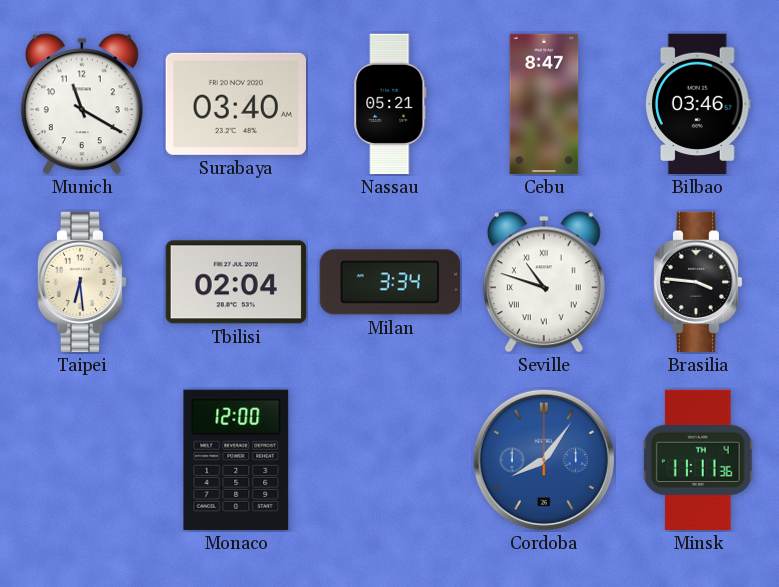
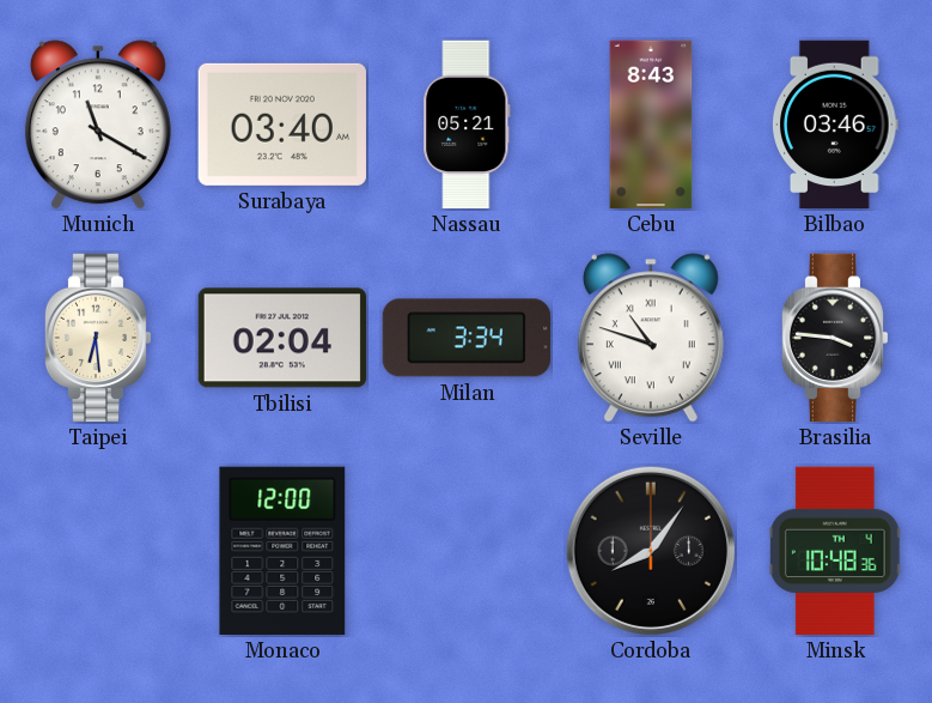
Cebu: 8:47 -> 8:43
Cordoba dial: blue -> black
Minsk: 11:11 -> 10:48
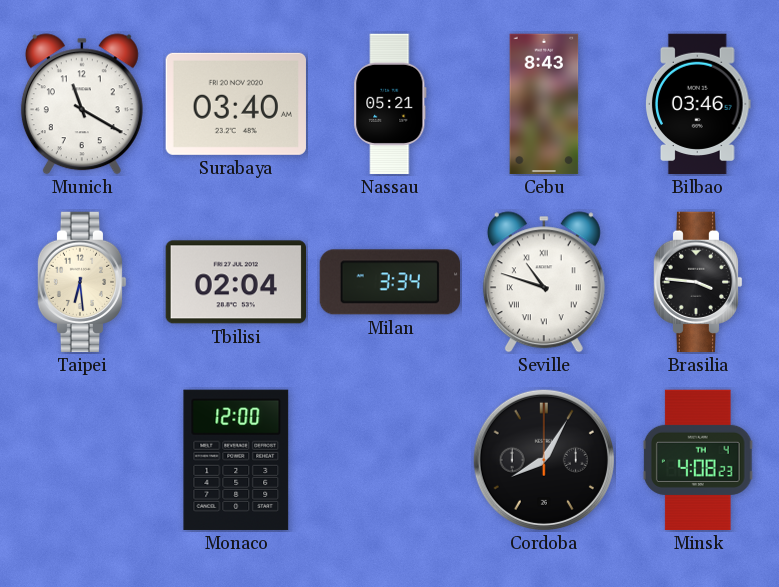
Cordoba: 8:06 -> 8:05
Minsk: 10:48 -> 4:08
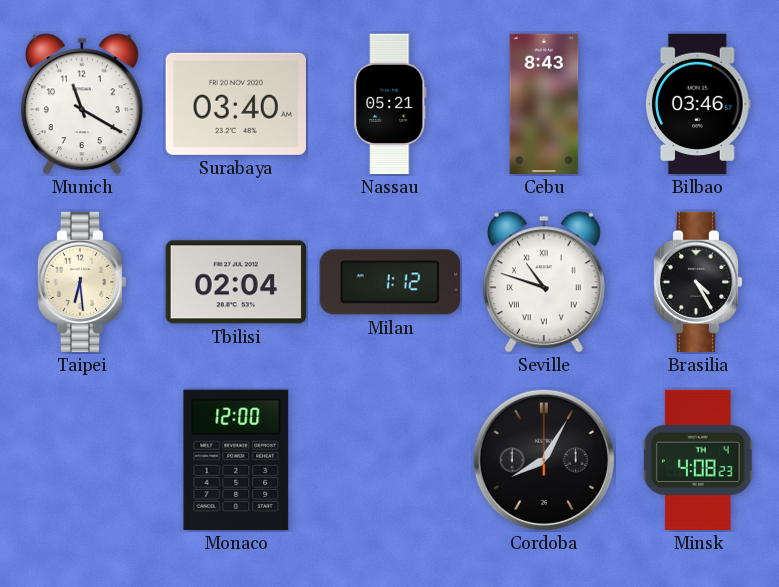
Milan: 3:34 -> 1:12
Brasilia: 3:46 -> 4:25
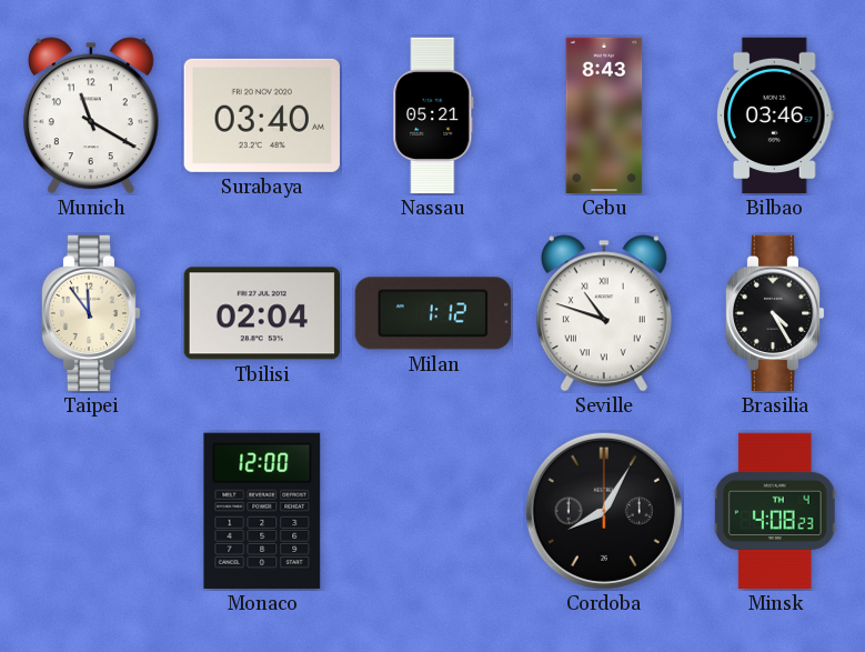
Taipei: 6:29 -> 11:54
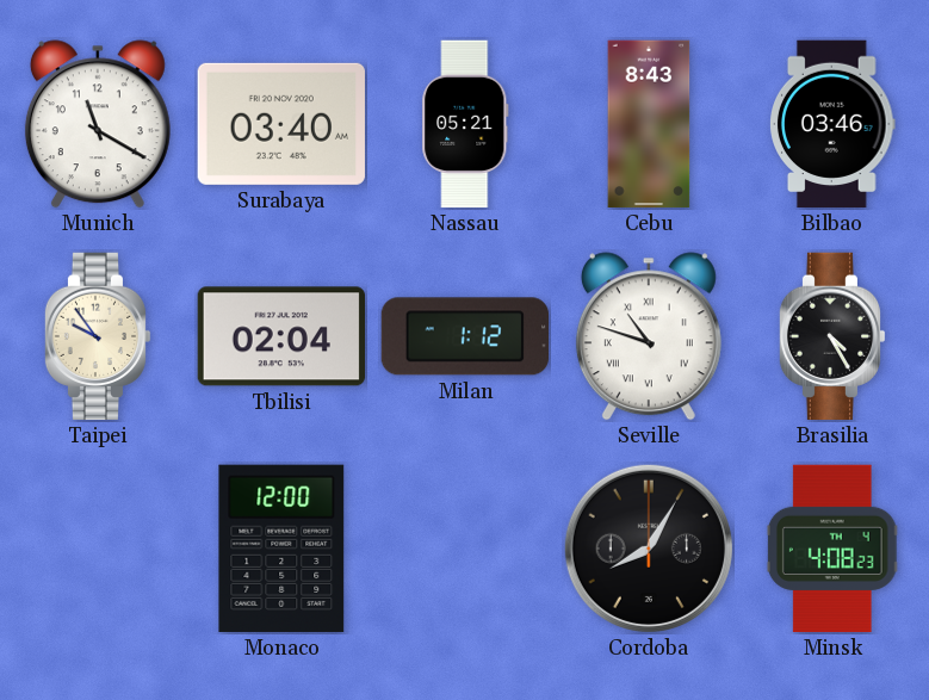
Taipei: 11:54 -> 9:54
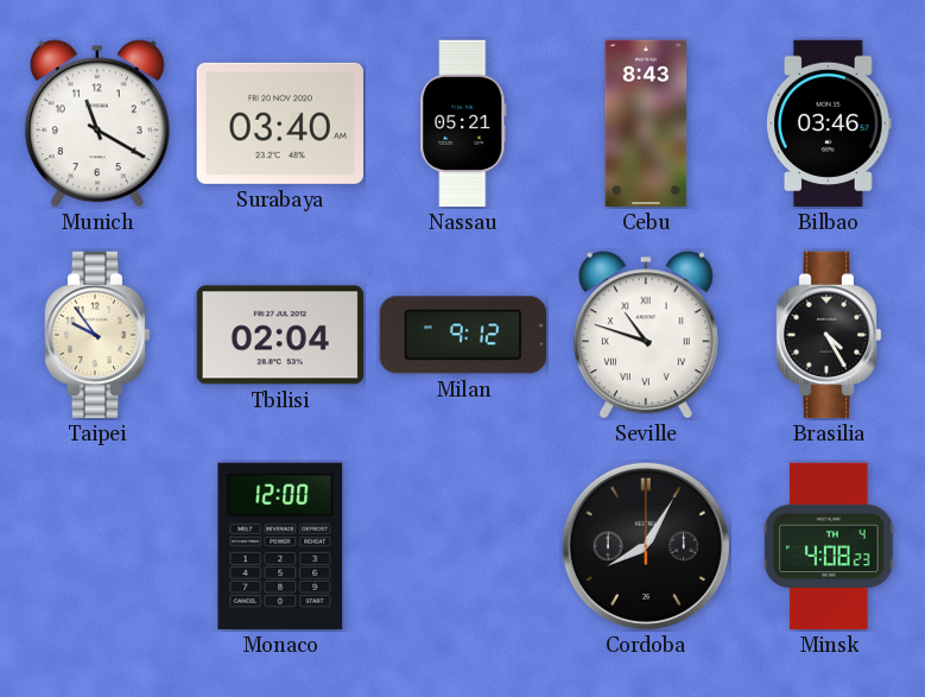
Milan: 1:12 -> 9:12
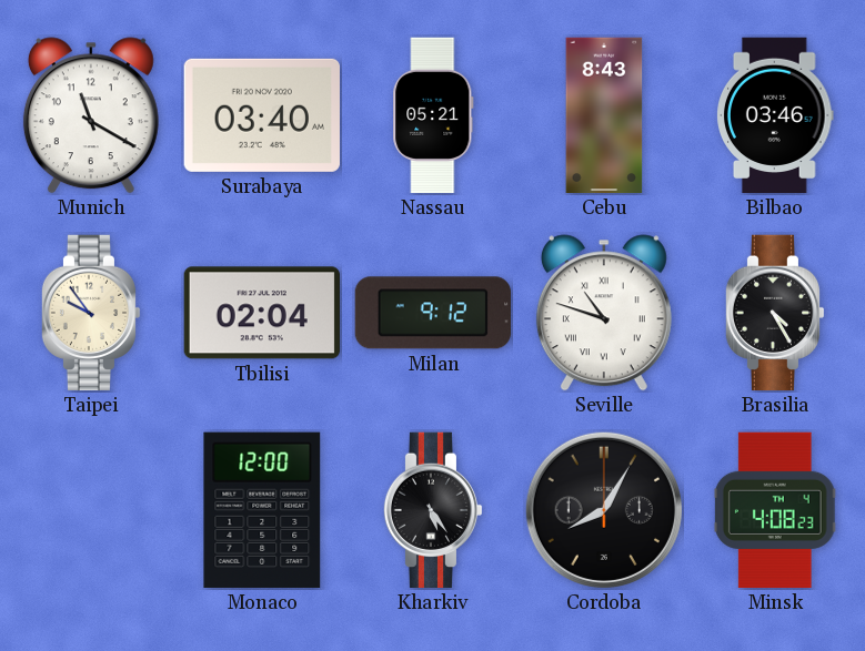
Kharkiv: none -> 5:24
